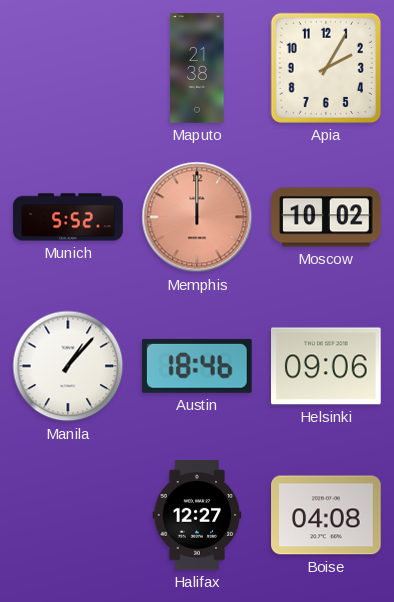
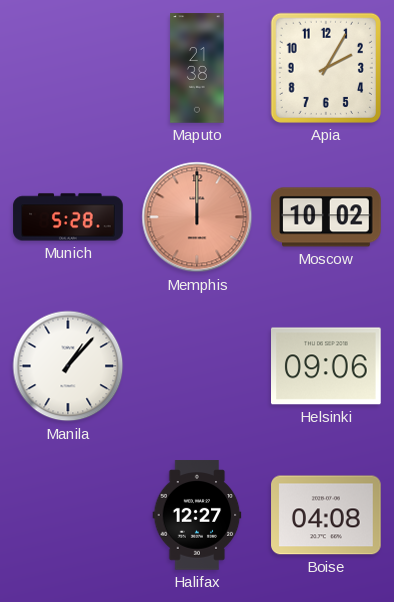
Munich: 5:52 -> 5:28
Austin: 18:46 -> none
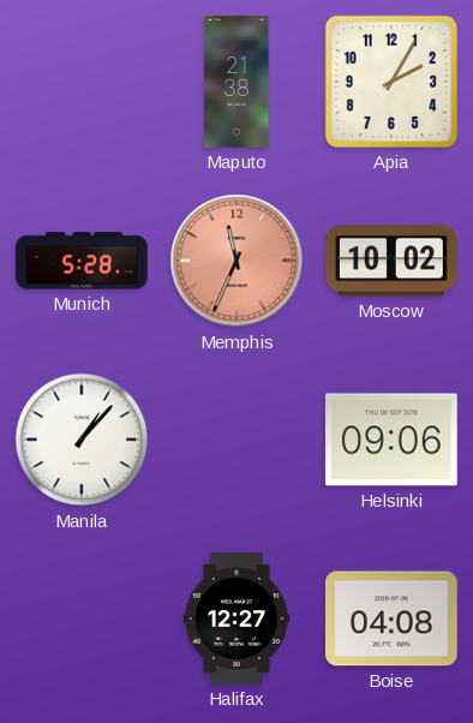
Memphis: 12:00 -> 11:34
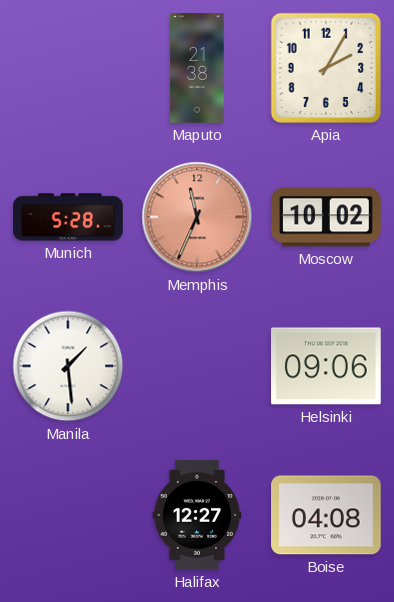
Manila: 1:07 -> 1:29
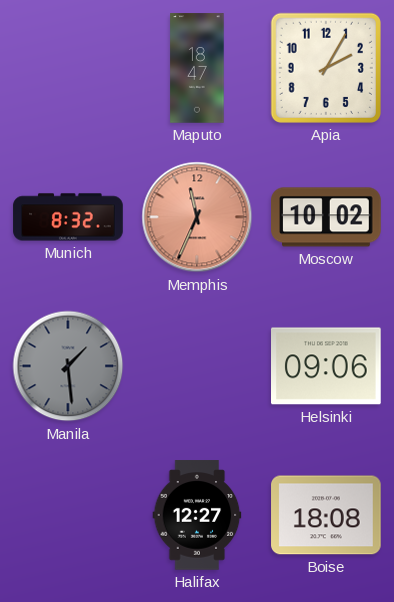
Maputo: 21:38 -> 18:47
Munich: 5:28 -> 8:32
Manila dial: white -> grey
Boise: 04:08 -> 18:08
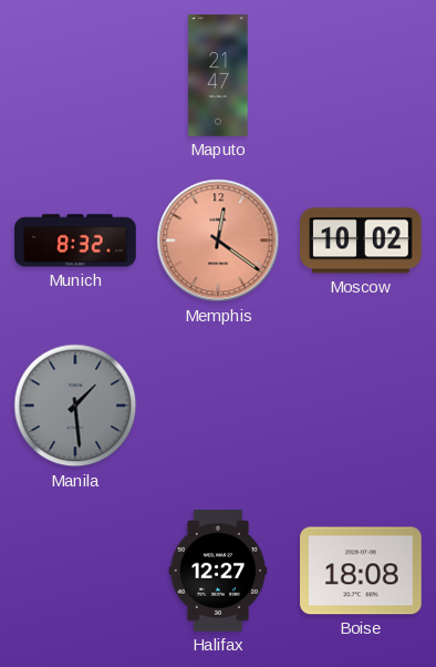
Maputo: 18:47 -> 21:47
Apia: 2:05 -> none
Memphis: 11:34 -> 12:21
Helsinki: 09:06 -> none
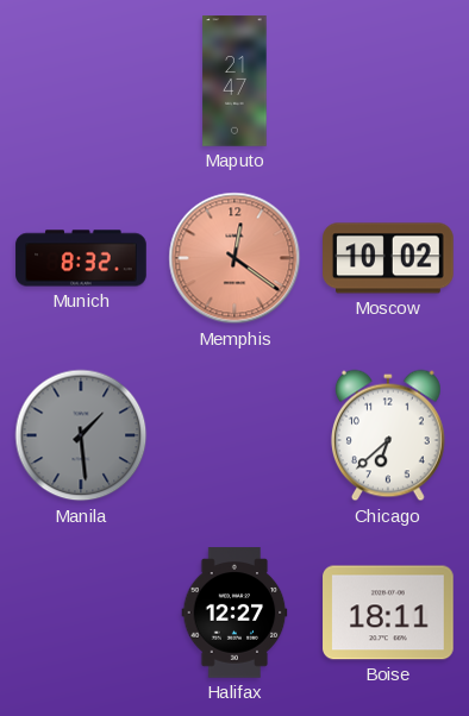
Chicago: none -> 6:38
Boise: 18:08 -> 18:11
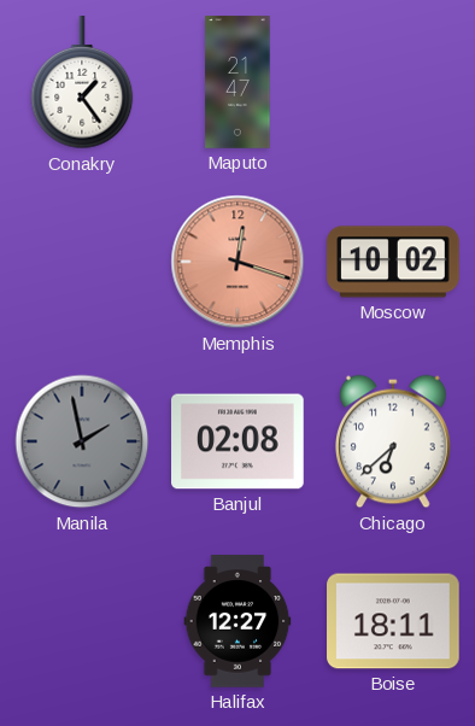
Conakry: none -> 1:24
Munich: 8:32 -> none
Memphis: 12:21 -> 12:18
Manila: 1:29 -> 1:58
Banjul: none -> 02:08
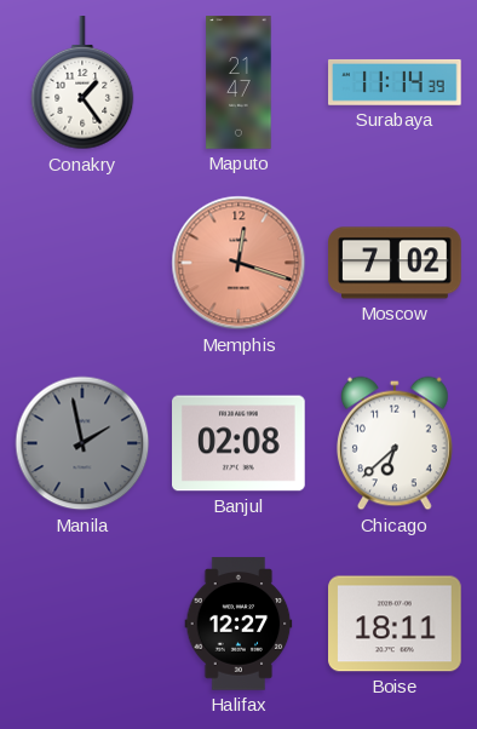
Surabaya: none -> 11:14
Moscow: 10:02 -> 7:02
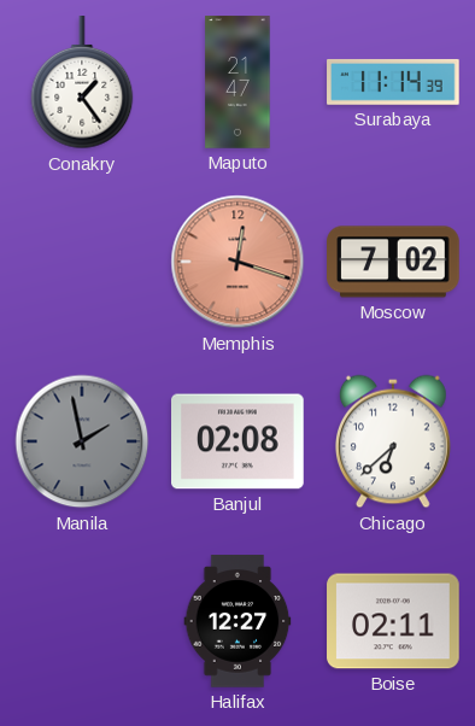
Boise: 18:11 -> 02:11
